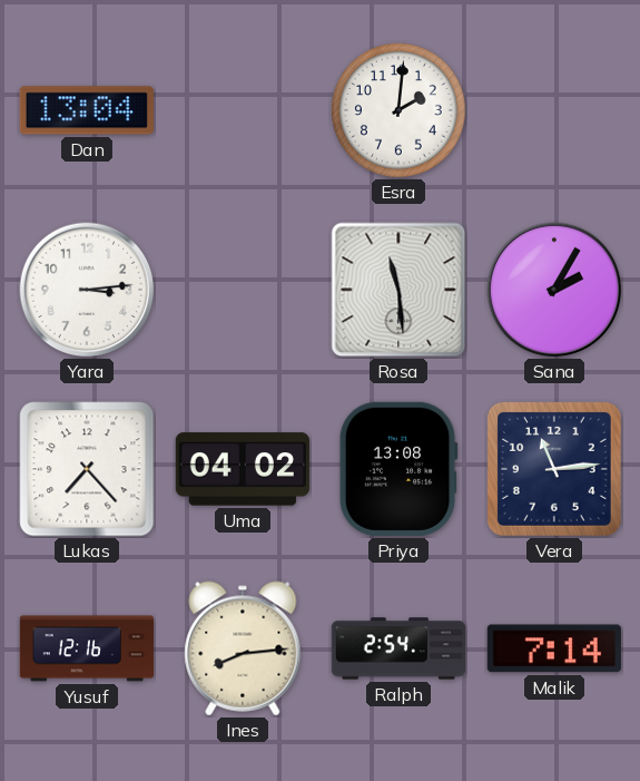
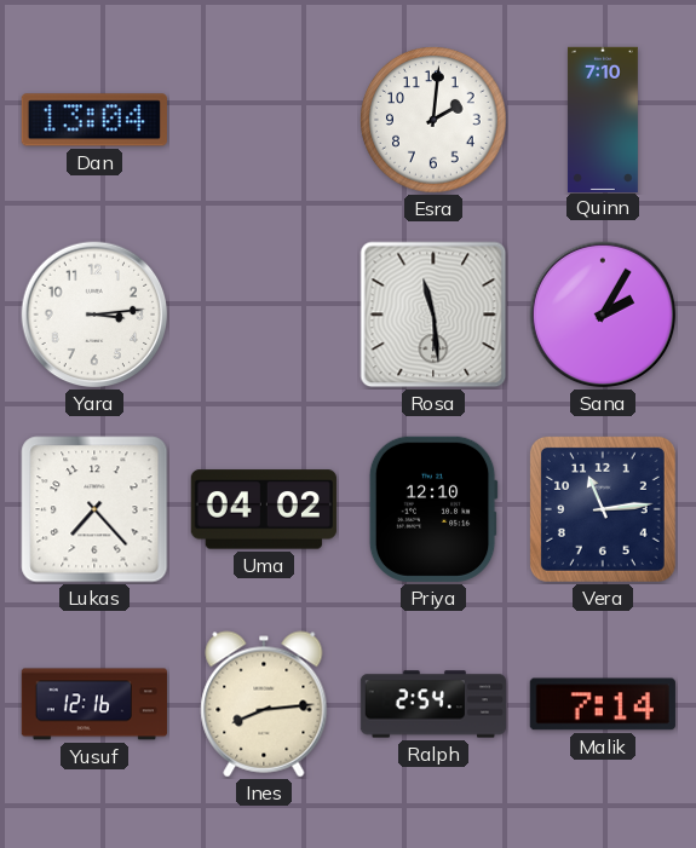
Quinn: none -> 7:10
Priya: 13:08 -> 12:10
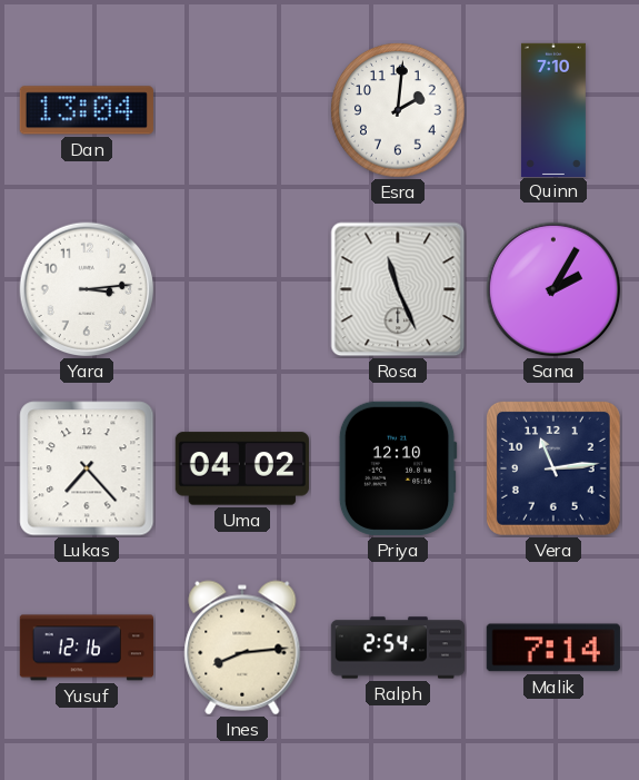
Rosa: 11:29 -> 11:26
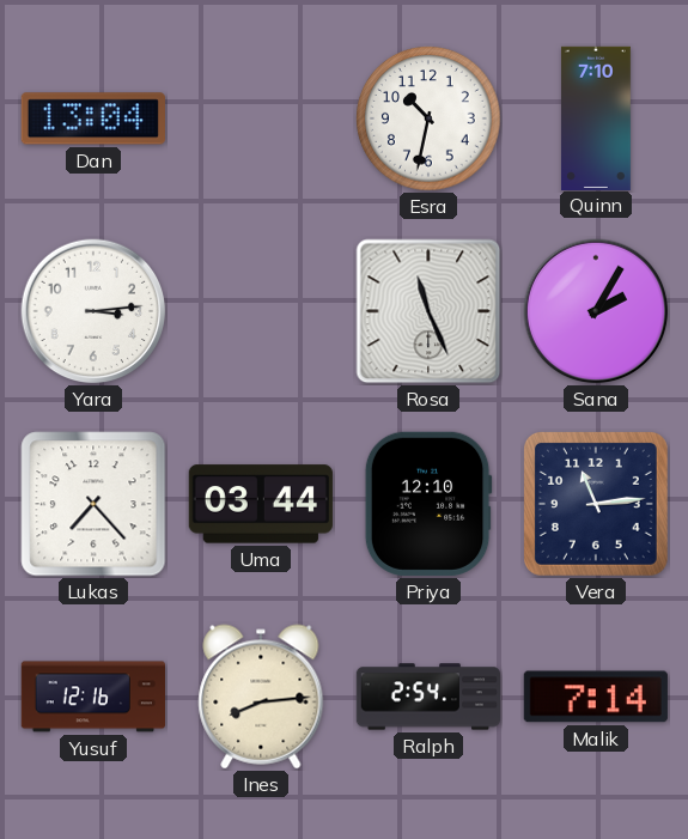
Esra: 2:01 -> 10:32
Uma: 04:02 -> 03:44
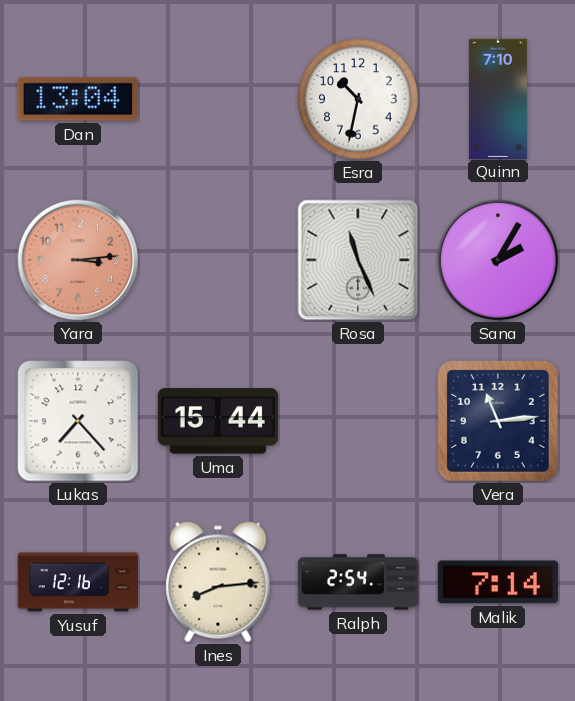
Yara dial: white -> salmon
Uma: 03:44 -> 15:44
Priya: 12:10 -> none
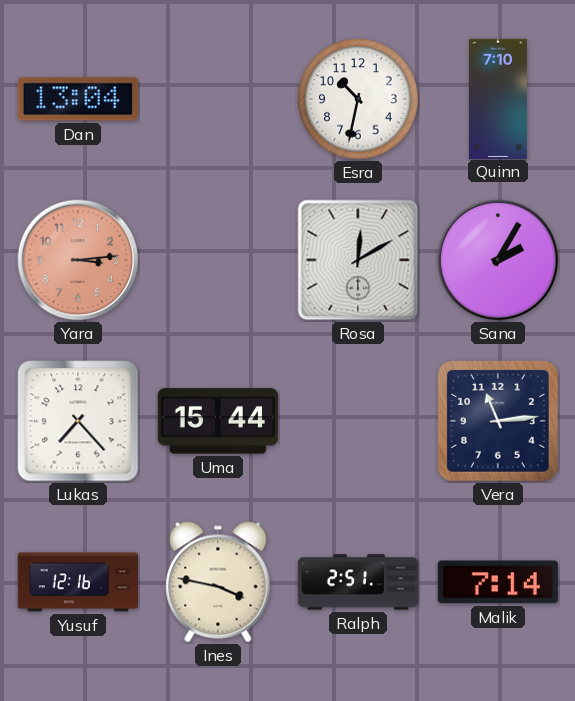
Rosa: 11:26 -> 12:10
Ines: 8:14 -> 3:47
Ralph: 2:54 -> 2:51
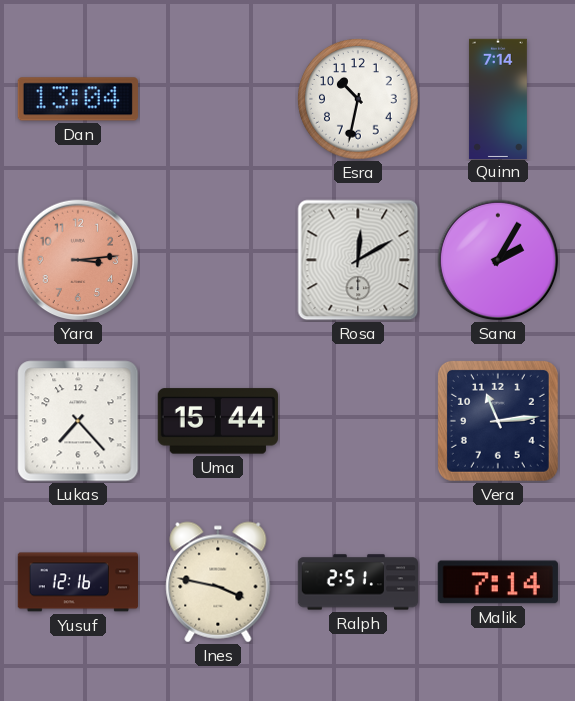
Quinn: 7:10 -> 7:14
